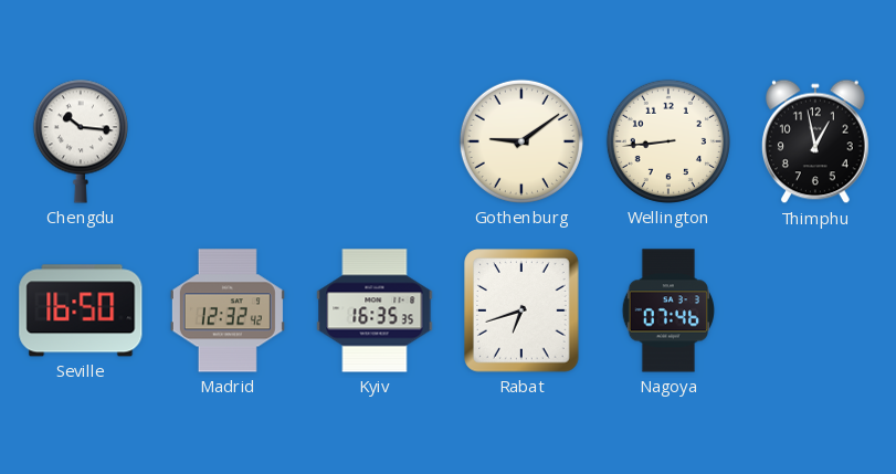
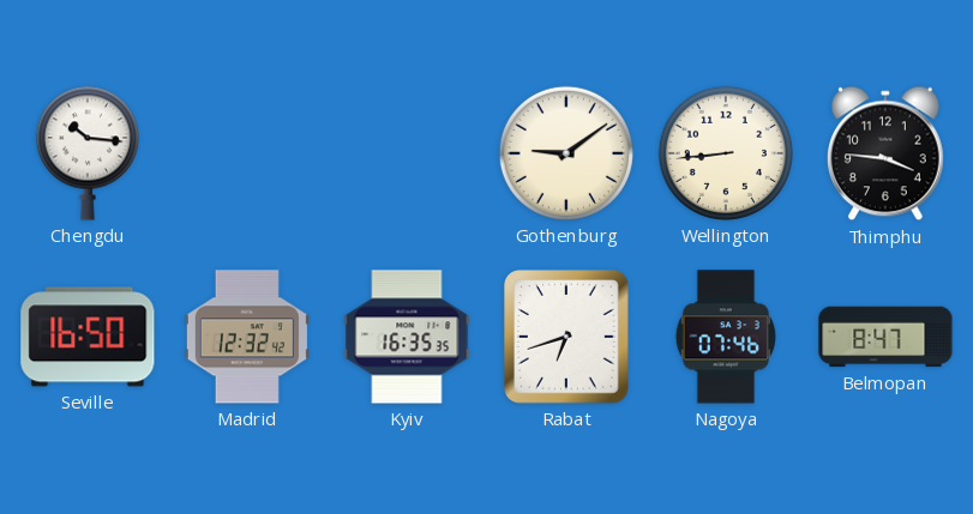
Thimphu: 12:58 -> 3:46
Belmopan: none -> 8:47
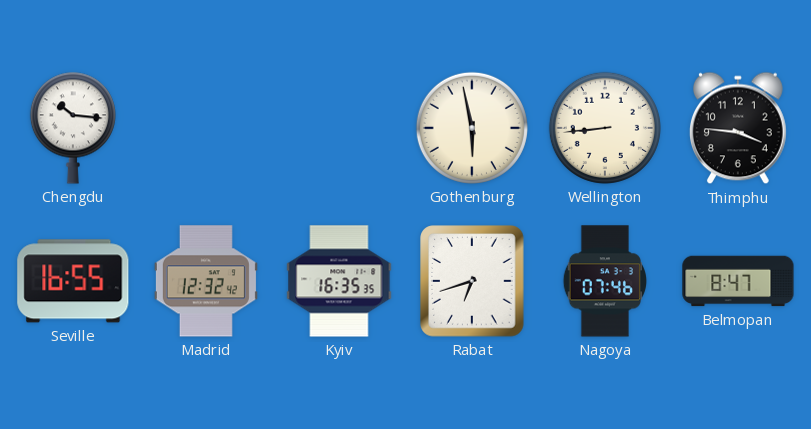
Gothenburg: 9:09 -> 5:58
Seville: 16:50 -> 16:55
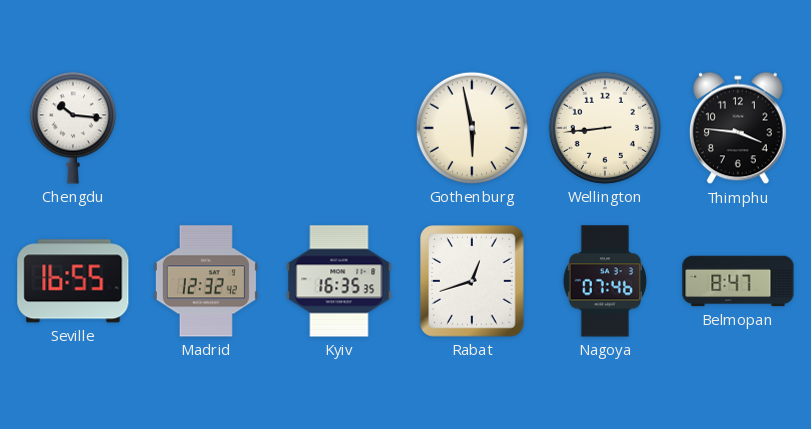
Rabat: 6:42 -> 12:42
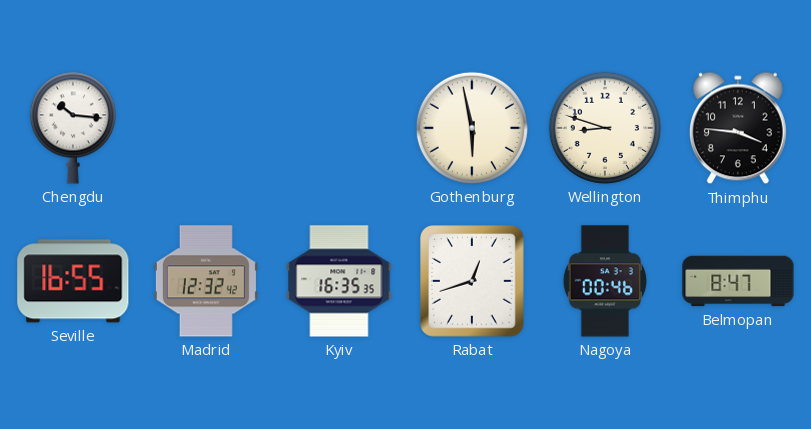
Wellington: 8:44 -> 8:48
Nagoya: 07:46 -> 00:46
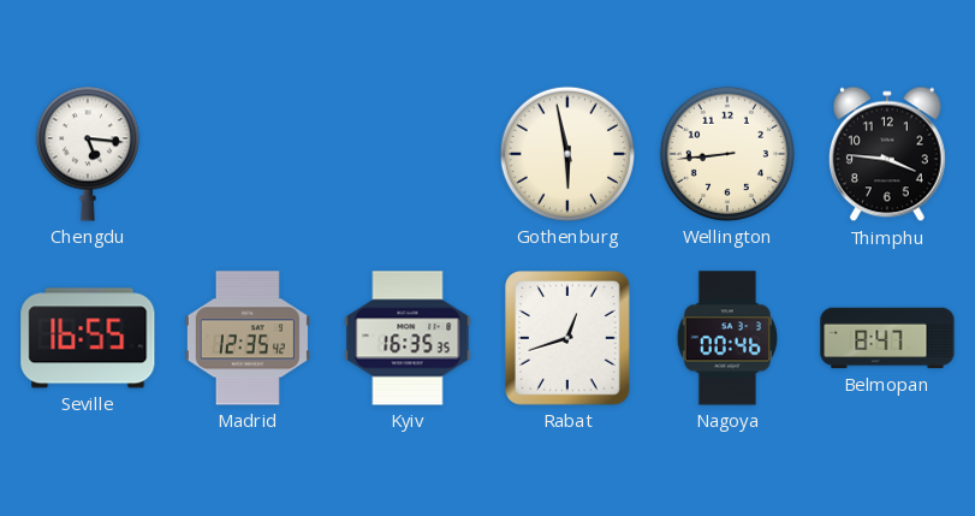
Chengdu: 10:16 -> 5:16
Wellington: 8:48 -> 8:44
Madrid: 12:32 -> 12:35
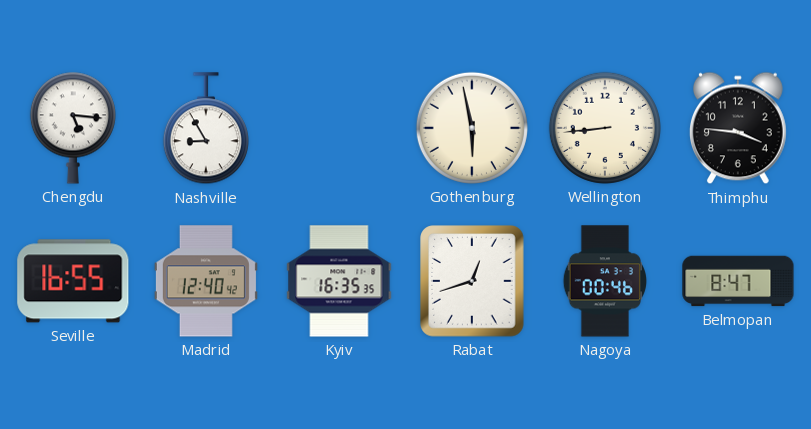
Nashville: none -> 8:55
Madrid: 12:35 -> 12:40
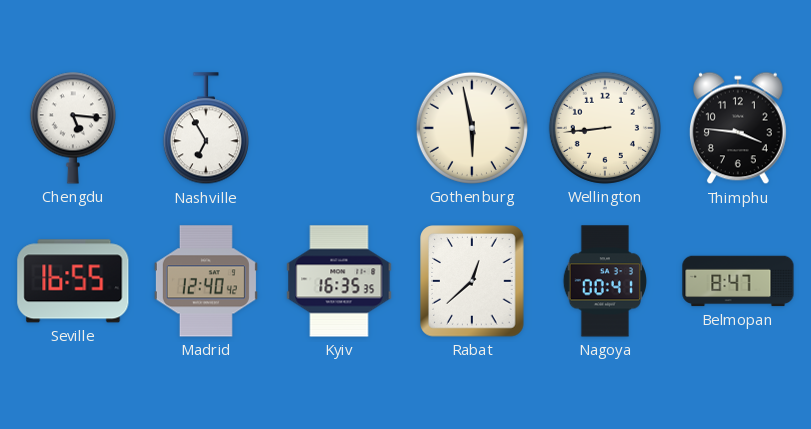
Nashville: 8:55 -> 6:55
Rabat: 12:42 -> 12:38
Nagoya: 00:46 -> 00:41
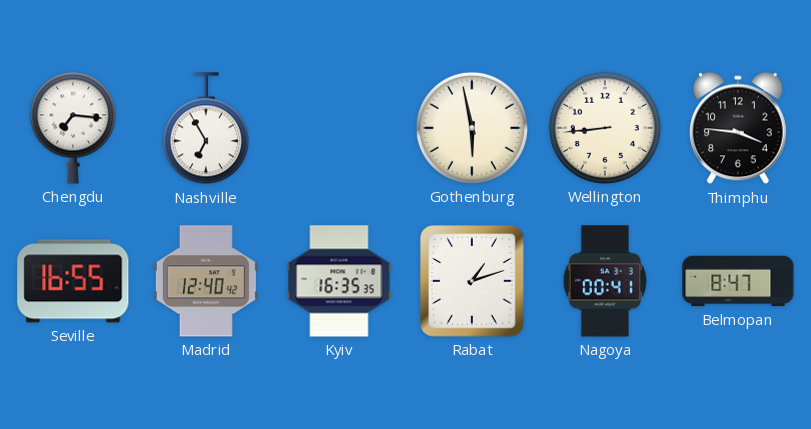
Chengdu: 5:16 -> 7:16
Rabat: 12:38 -> 1:12
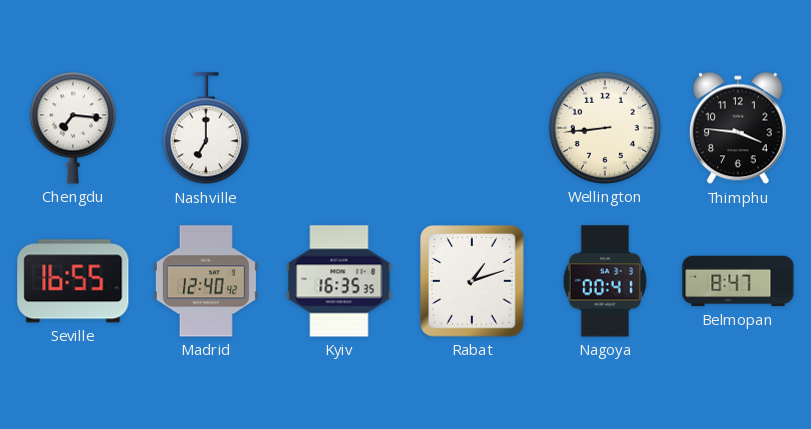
Nashville: 6:55 -> 7:00
Gothenburg: 5:58 -> none
